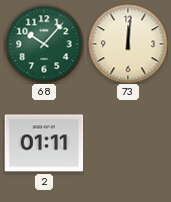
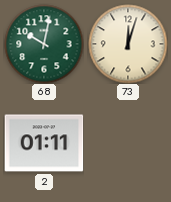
68: 10:07 -> 10:02
73: 12:01 -> 12:03
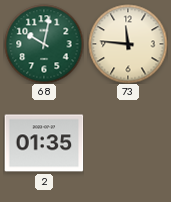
73: 12:03 -> 11:46
2: 01:11 -> 01:35
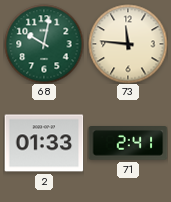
2: 01:35 -> 01:33
71: none -> 2:41
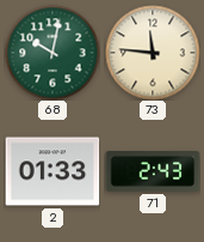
71: 2:41 -> 2:43
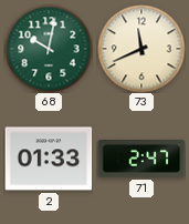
73: 11:46 -> 11:41
71: 2:43 -> 2:47
